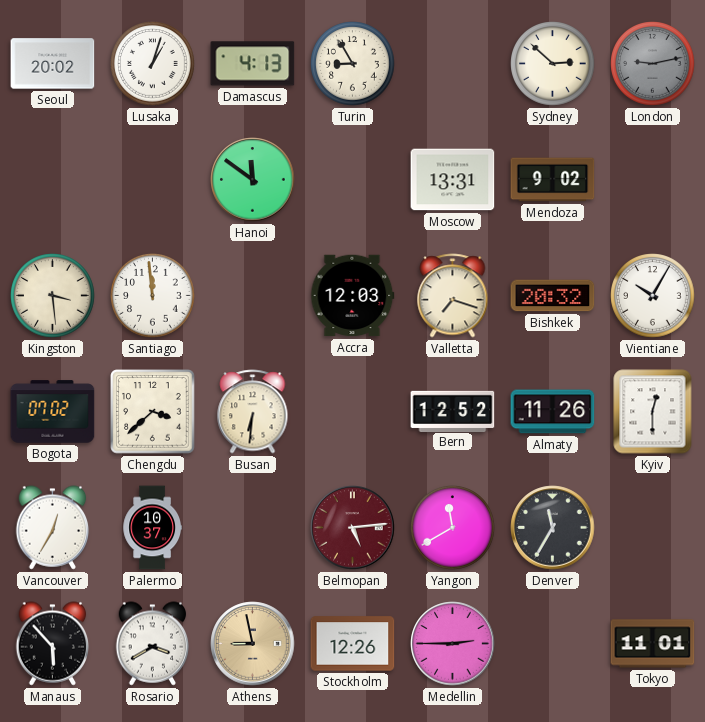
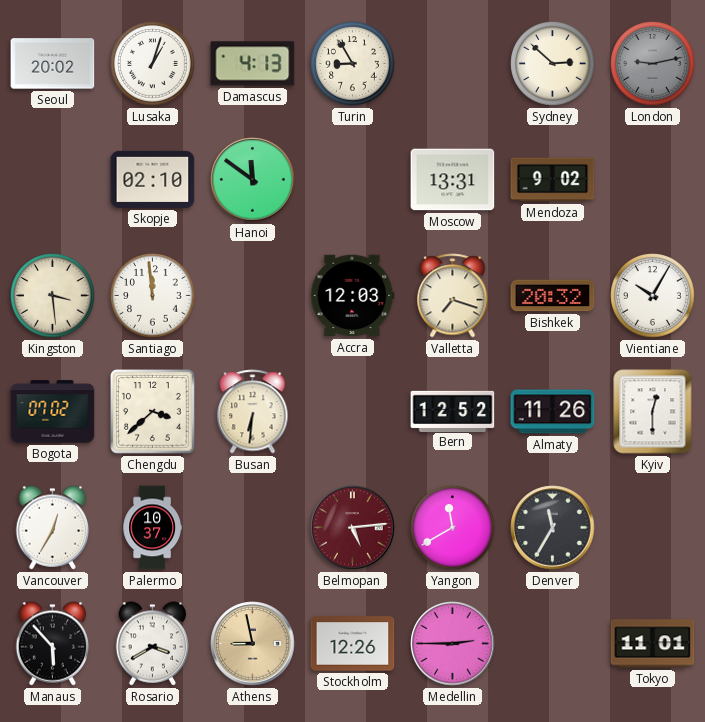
Skopje: none -> 02:10
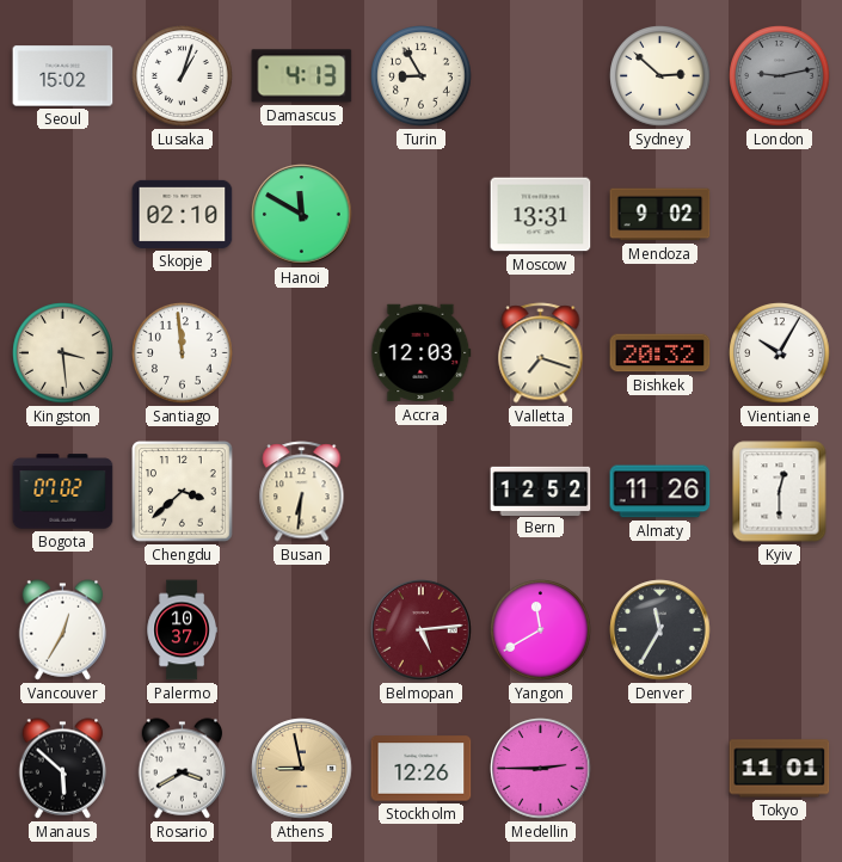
Seoul: 20:02 -> 15:02
Hanoi: 11:51 -> 11:50
Manaus: 5:53 -> 5:52
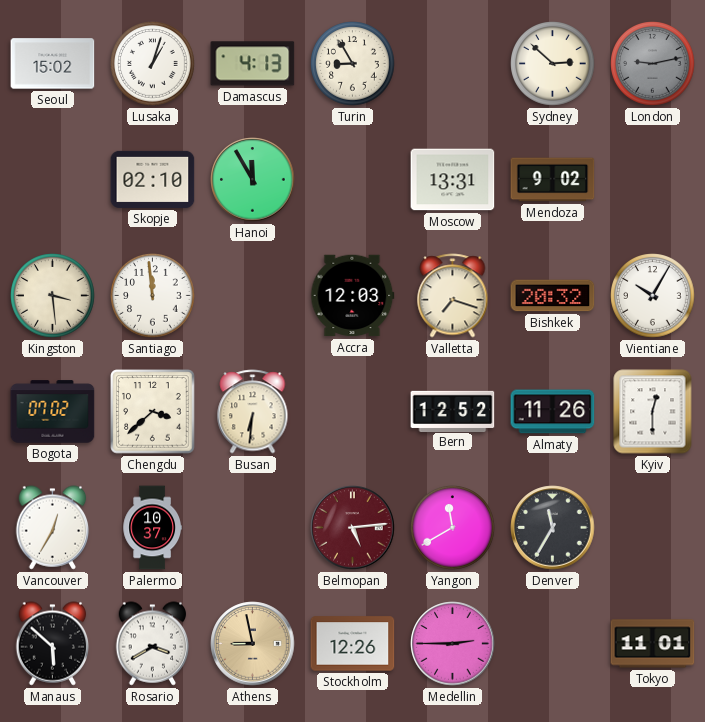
Hanoi: 11:50 -> 11:55
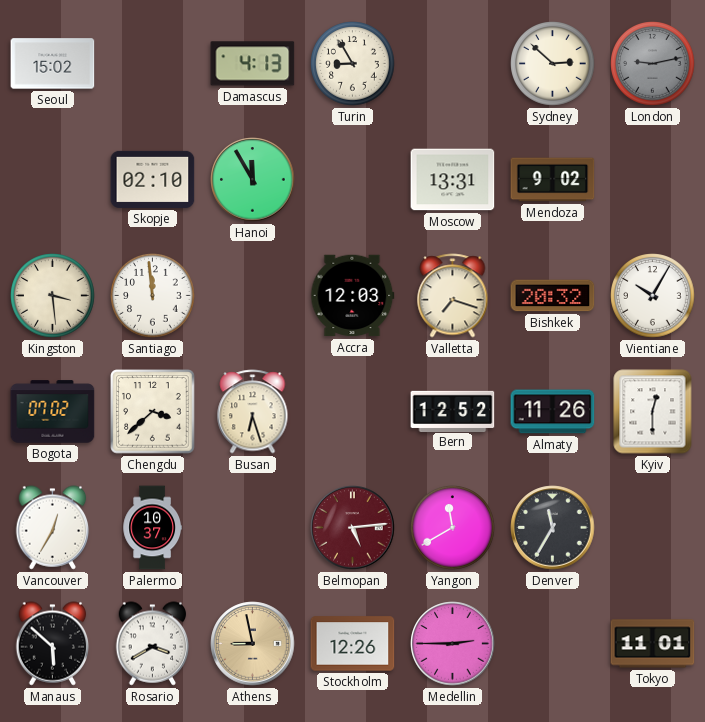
Lusaka: 1:03 -> none
Busan: 6:31 -> 6:27
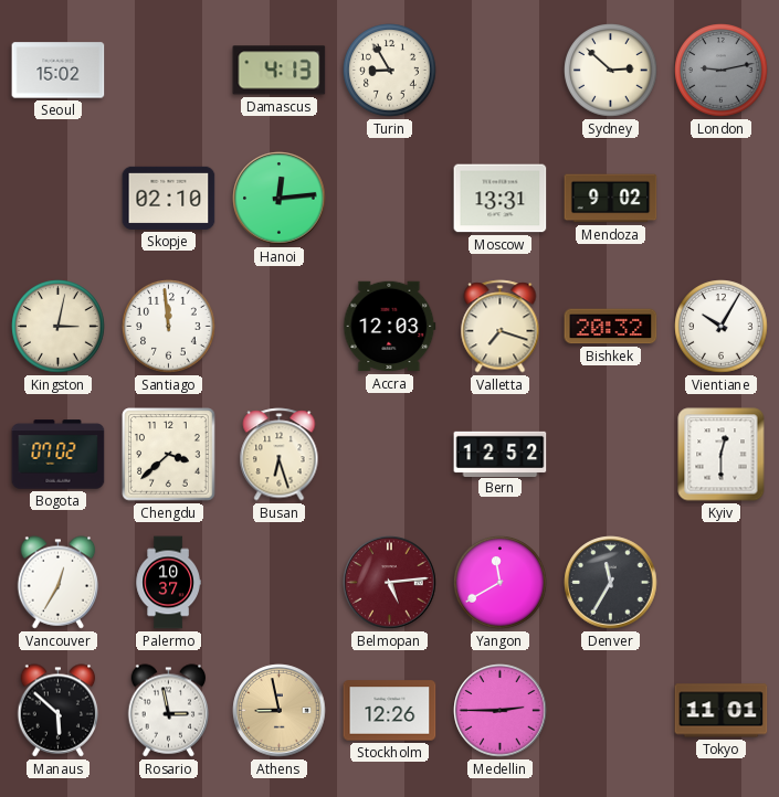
Hanoi: 11:55 -> 12:14
Kingston: 3:29 -> 3:02
Almaty: 11:26 -> none
Rosario: 3:40 -> 2:58
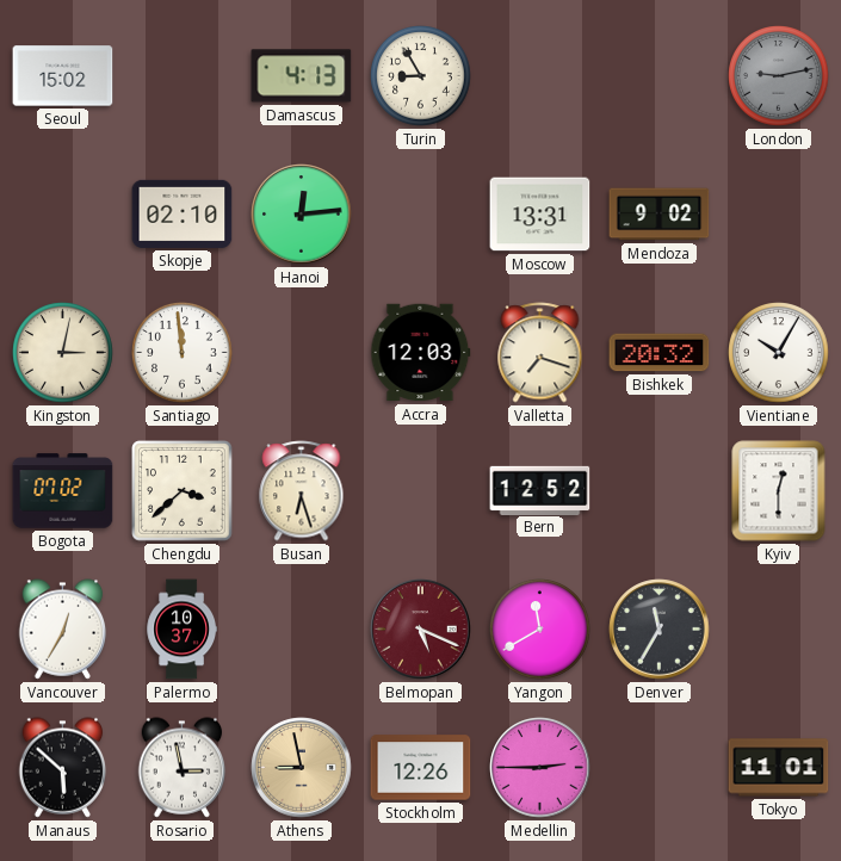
Sydney: 2:52 -> none
Belmopan: 5:14 -> 5:19
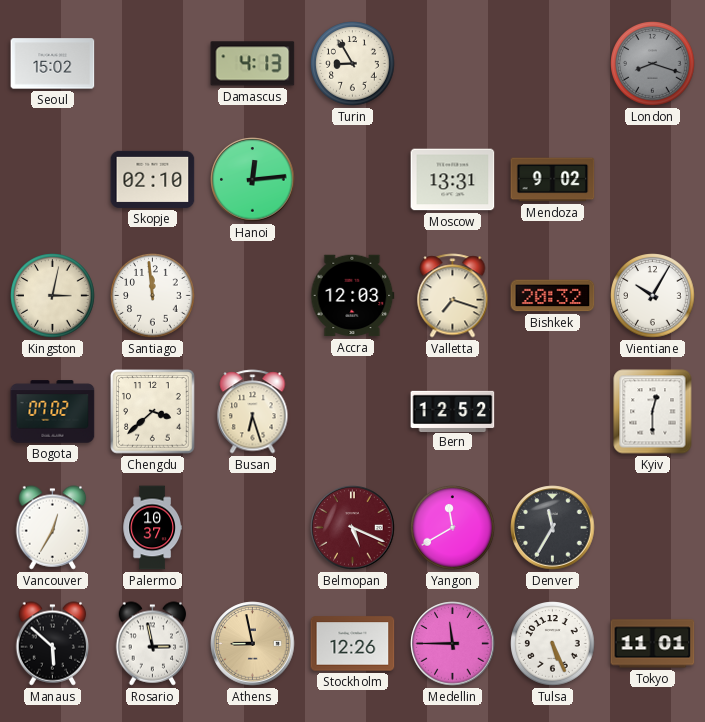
London: 9:13 -> 8:18
Medellin: 2:45 -> 11:45
Tulsa: none -> 5:26
